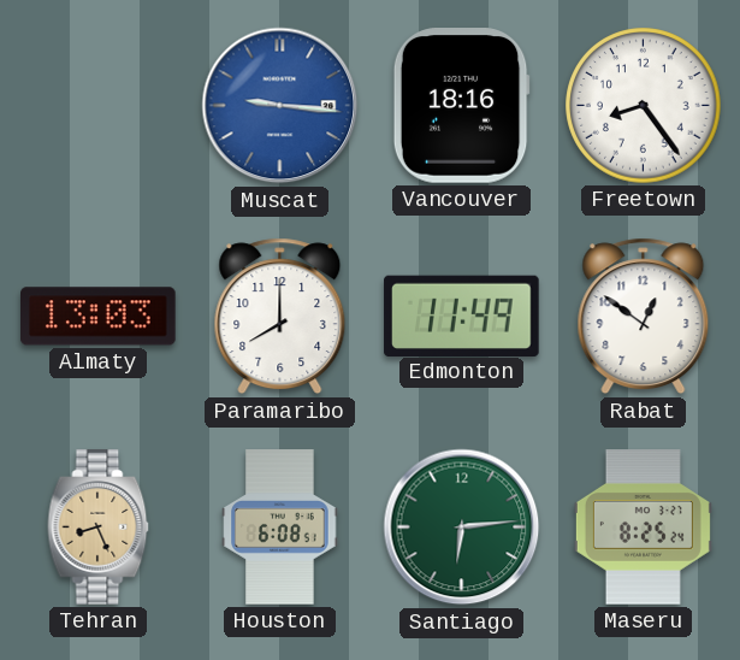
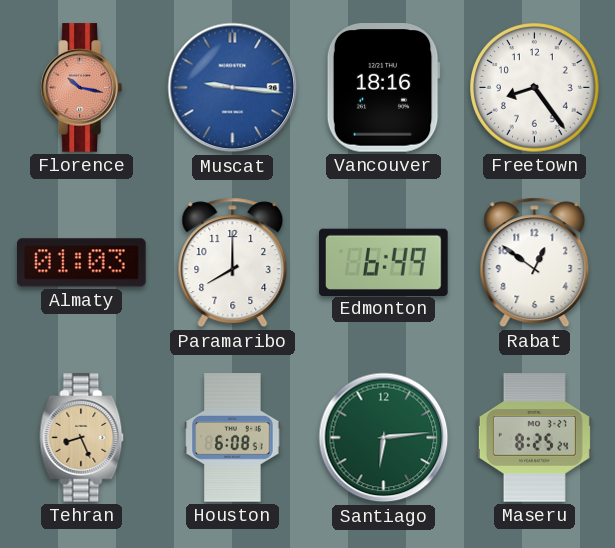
Florence: none -> 10:17
Almaty: 13:03 -> 01:03
Edmonton: 11:49 -> 6:49
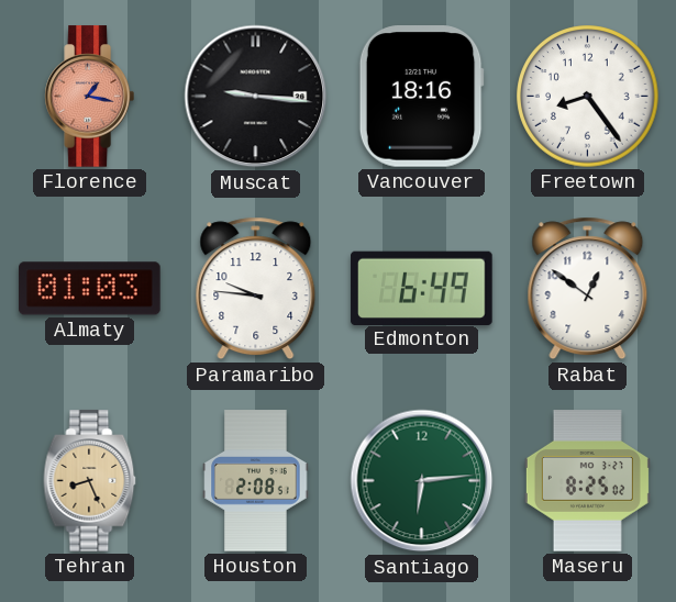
Florence: 10:17 -> 1:17
Muscat dial: blue -> black
Paramaribo: 8:00 -> 9:46
Houston: 6:08 -> 2:08
Maseru: 8:25:24 -> 8:25:02
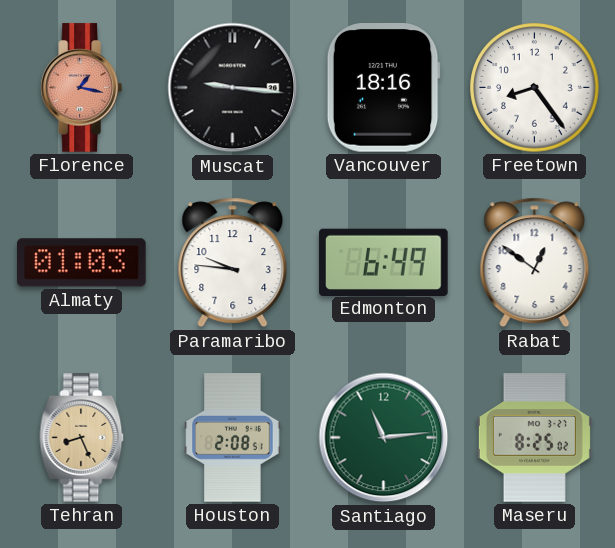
Santiago: 6:14 -> 11:14
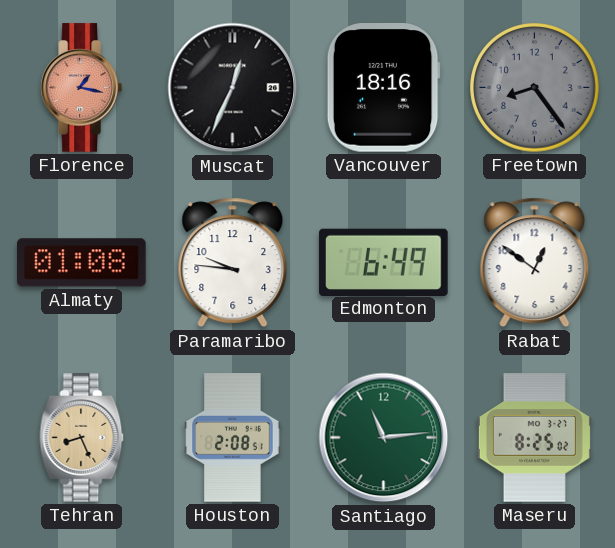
Muscat: 9:16 -> 12:34
Freetown dial: white -> grey
Almaty: 01:03 -> 01:08
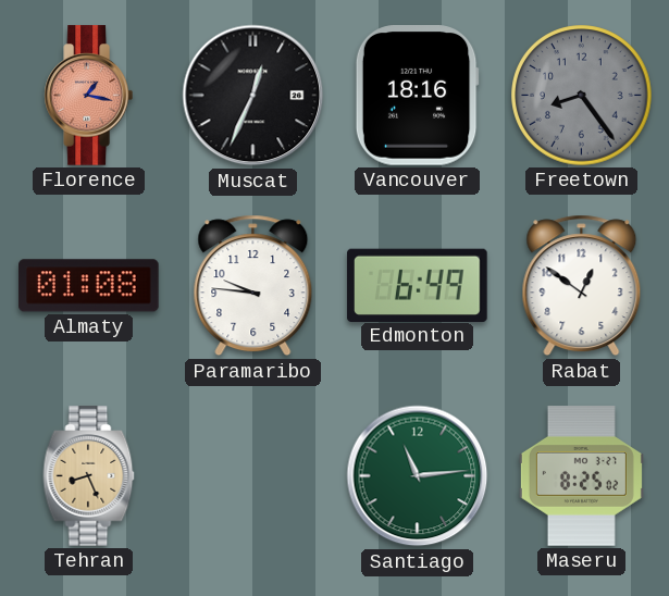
Houston: 2:08 -> none
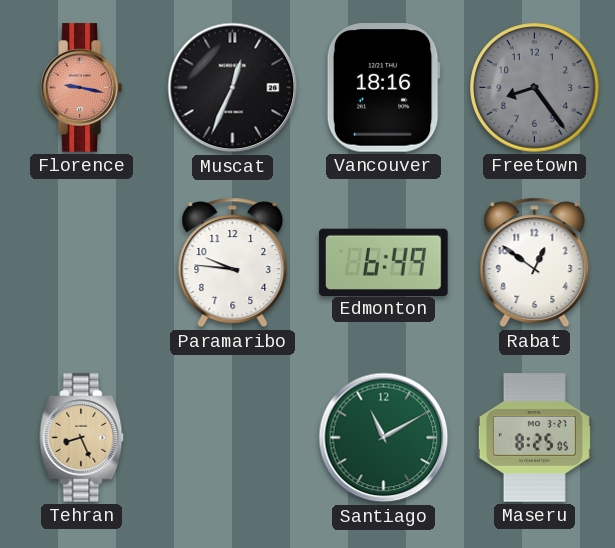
Florence: 1:17 -> 9:17
Almaty: 01:08 -> none
Santiago: 11:14 -> 11:10
Maseru: 8:25:02 -> 8:25:05
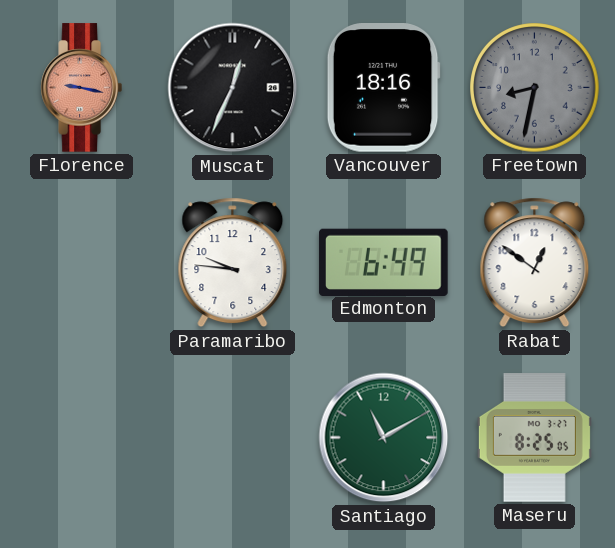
Freetown: 8:24 -> 8:32
Tehran: 8:26 -> none
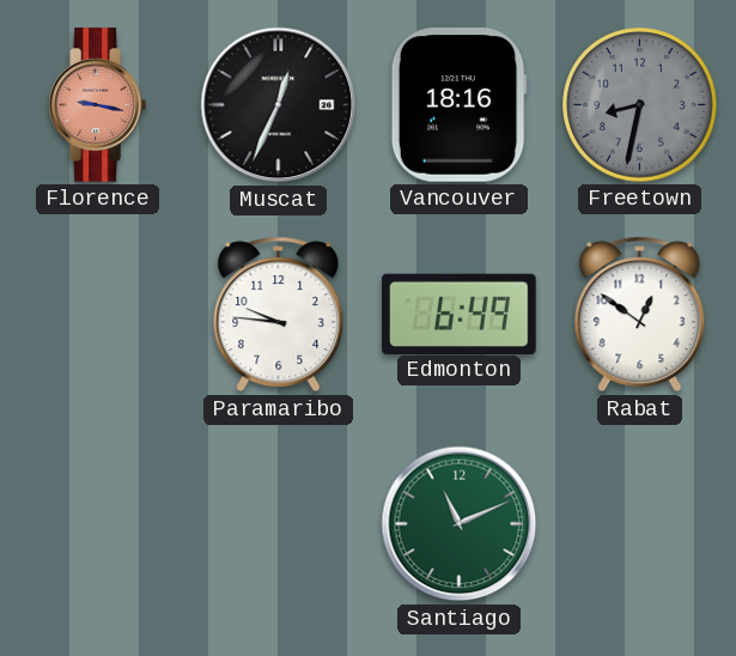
Santiago: 11:10 -> 11:11
Maseru: 8:25 -> none
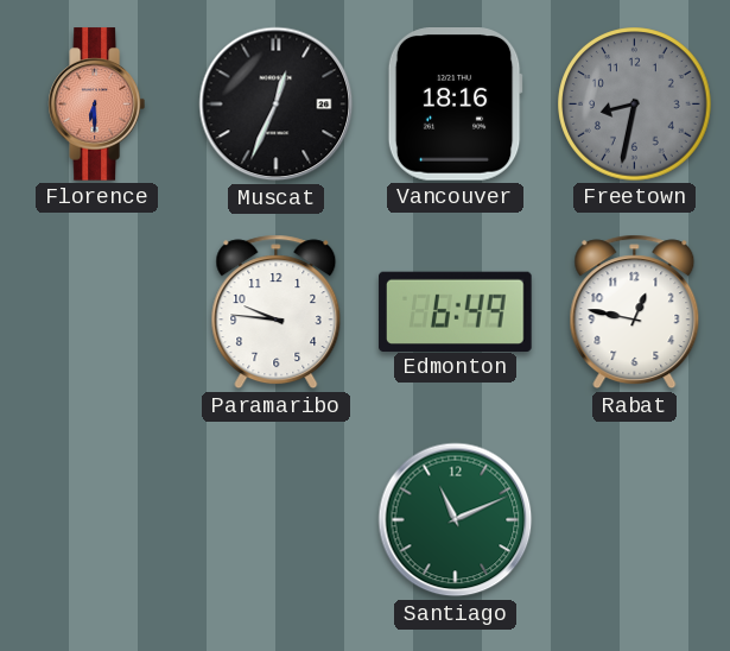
Florence: 9:17 -> 6:30
Rabat: 12:51 -> 12:47
